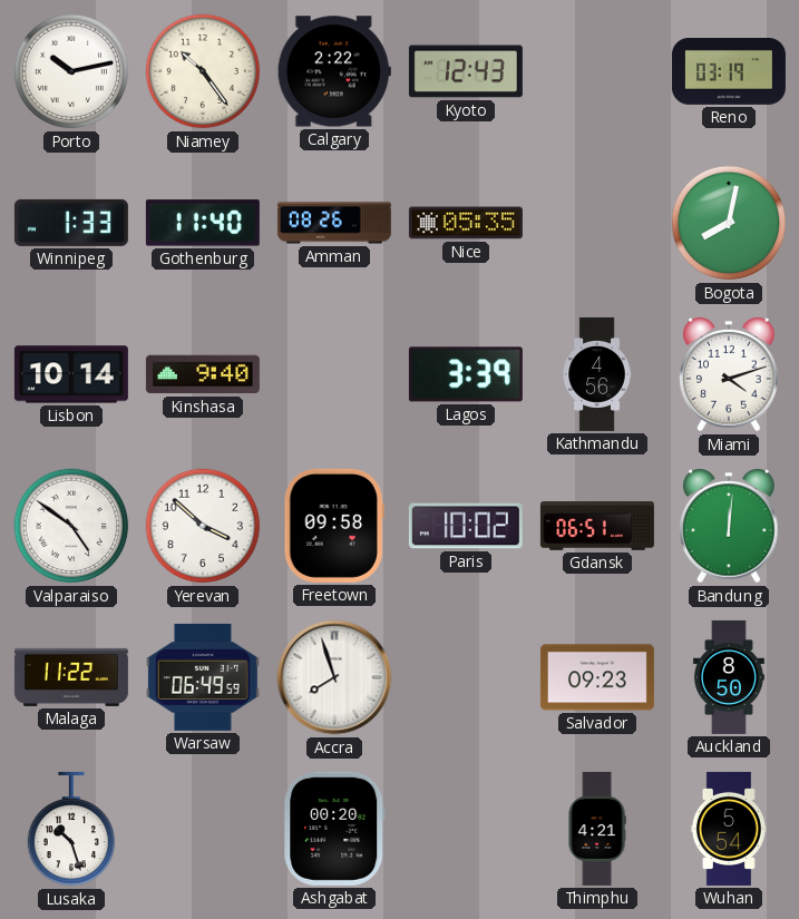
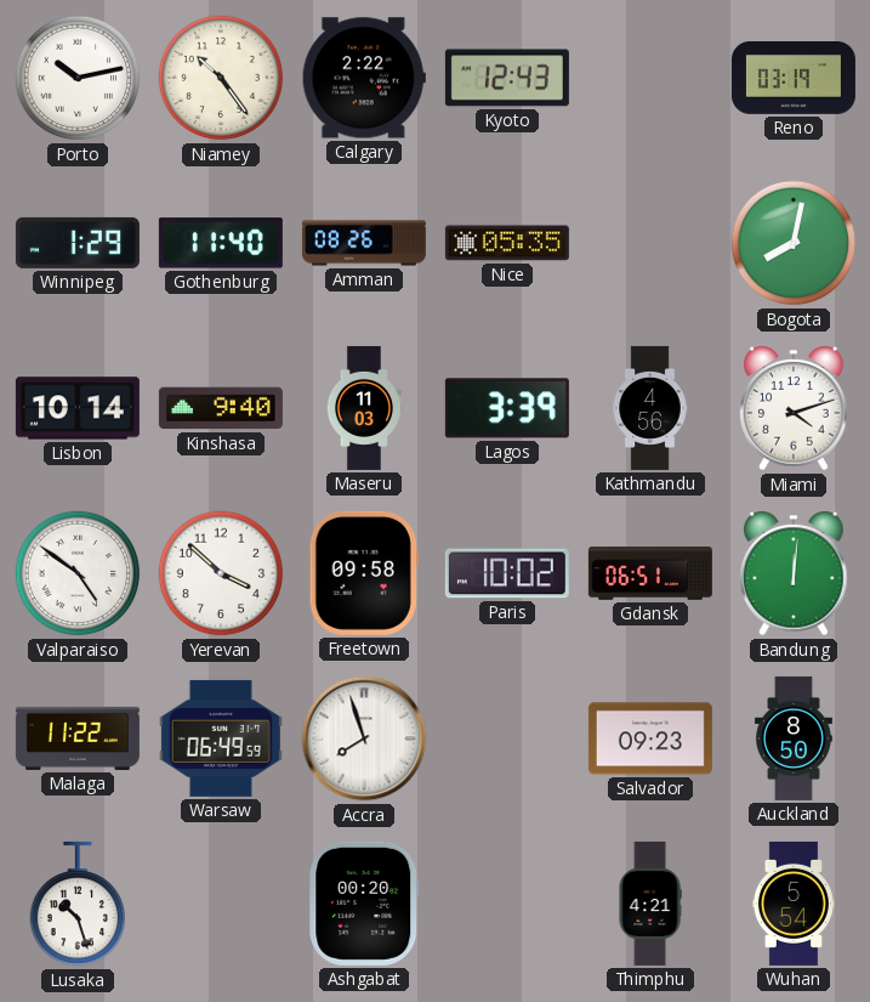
Winnipeg: 1:33 -> 1:29
Maseru: none -> 11:03
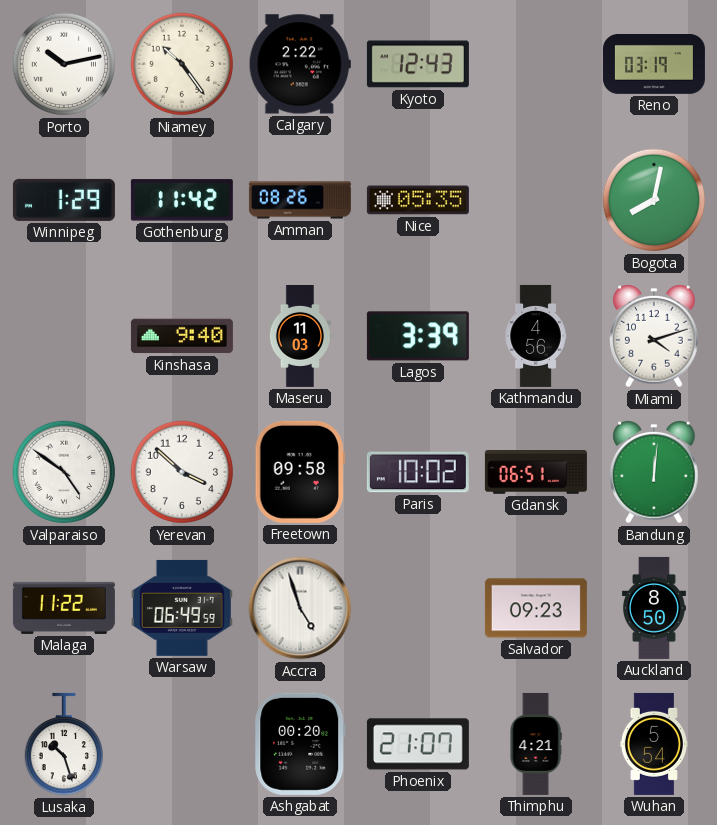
Gothenburg: 11:40 -> 11:42
Lisbon: 10:14 -> none
Accra: 7:57 -> 4:57
Phoenix: none -> 21:07
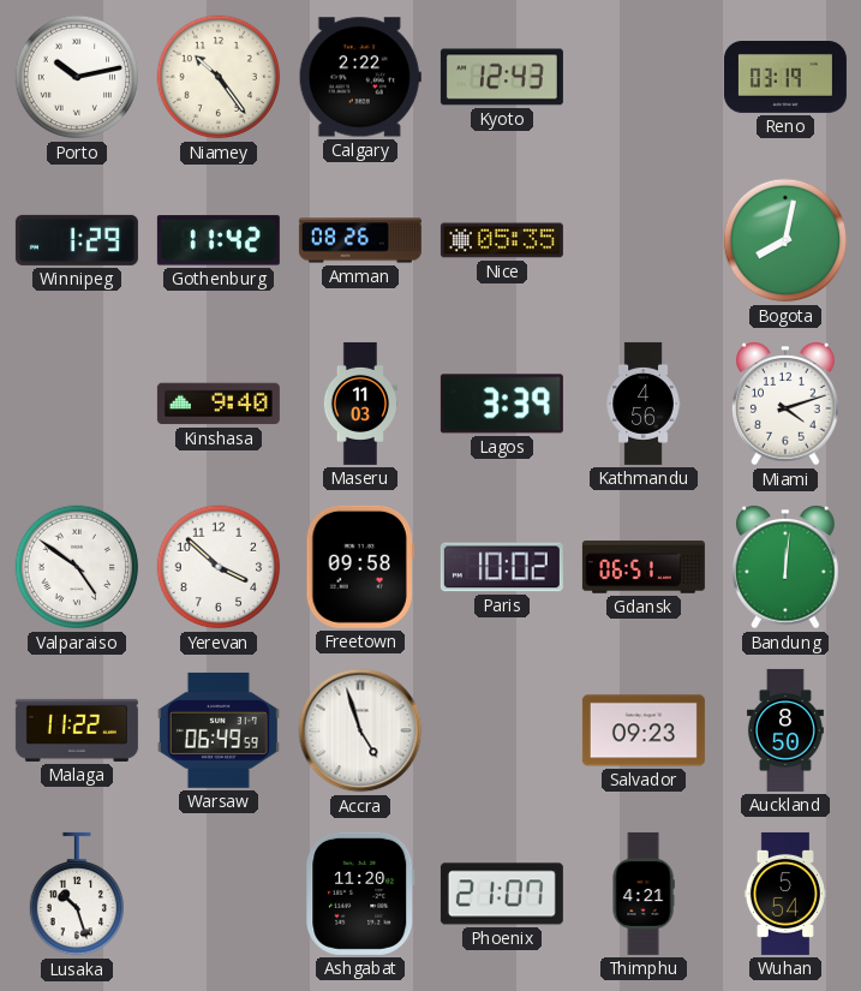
Ashgabat: 00:20 -> 11:20
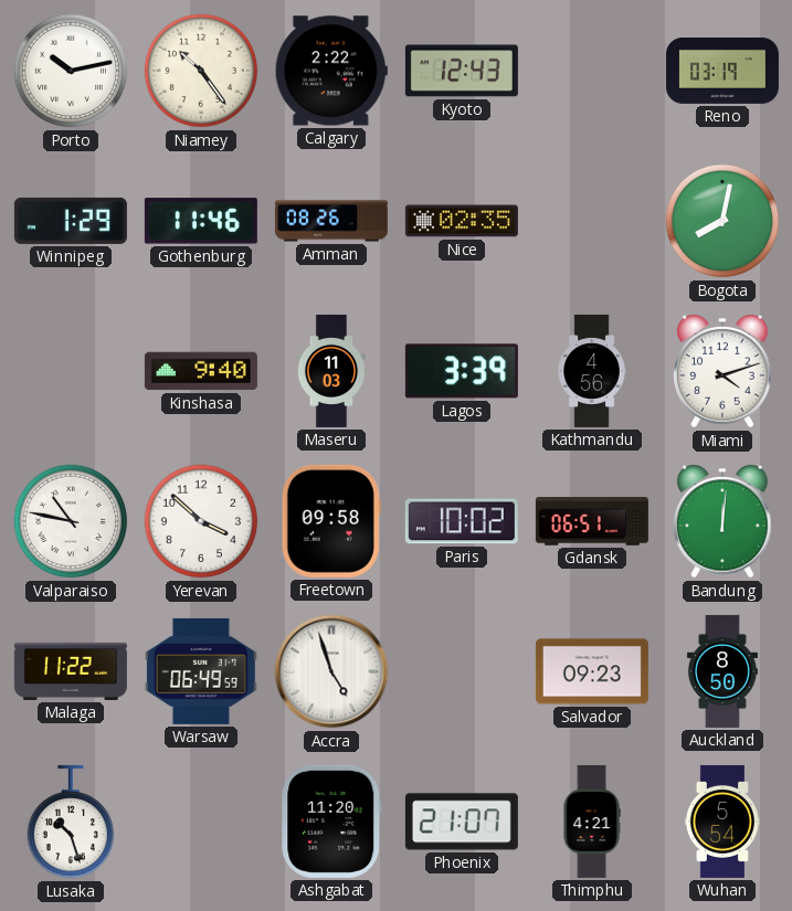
Gothenburg: 11:42 -> 11:46
Nice: 05:35 -> 02:35
Valparaiso: 4:51 -> 10:47
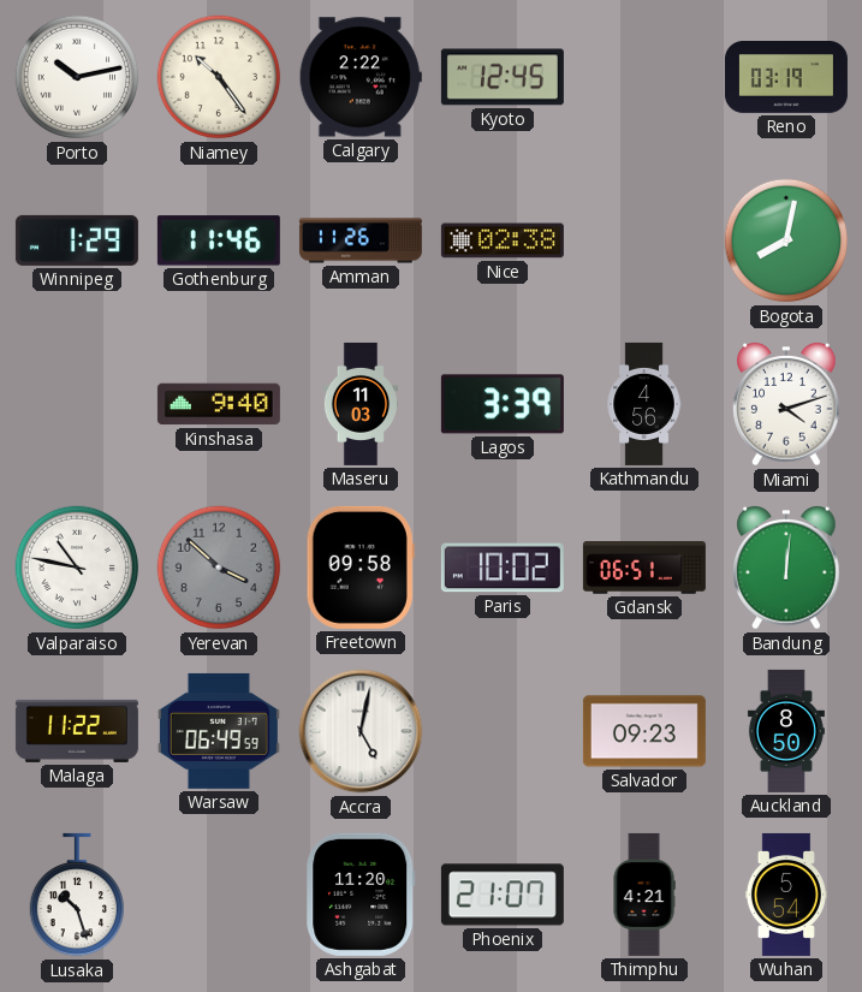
Kyoto: 12:43 -> 12:45
Amman: 08:26 -> 11:26
Nice: 02:35 -> 02:38
Yerevan dial: white -> grey
Accra: 4:57 -> 5:02
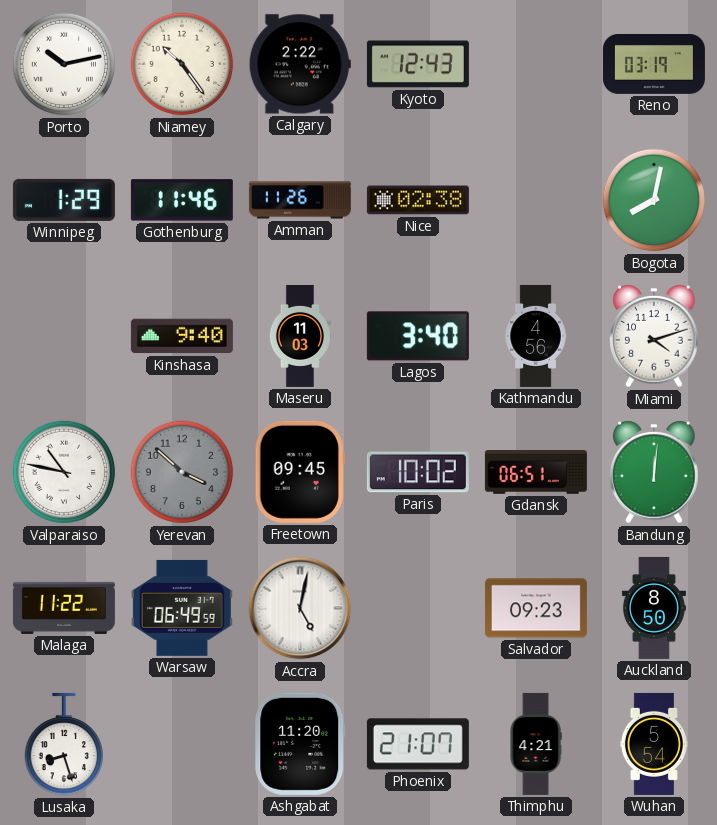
Kyoto: 12:45 -> 12:43
Lagos: 3:39 -> 3:40
Freetown: 09:58 -> 09:45
Lusaka: 10:27 -> 8:27
